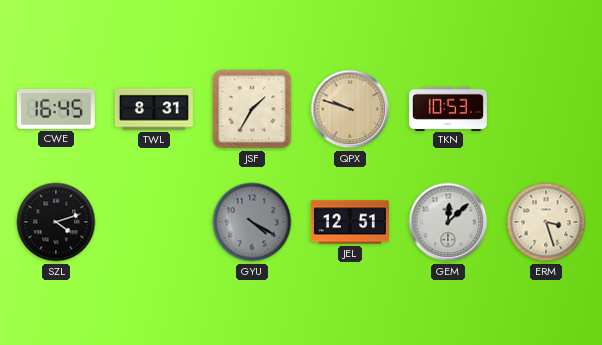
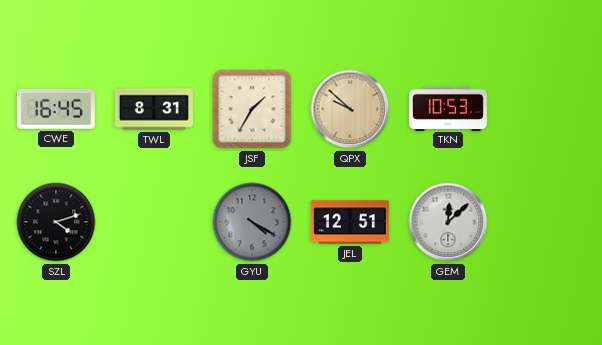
QPX: 9:48 -> 9:52
ERM: 3:27 -> none
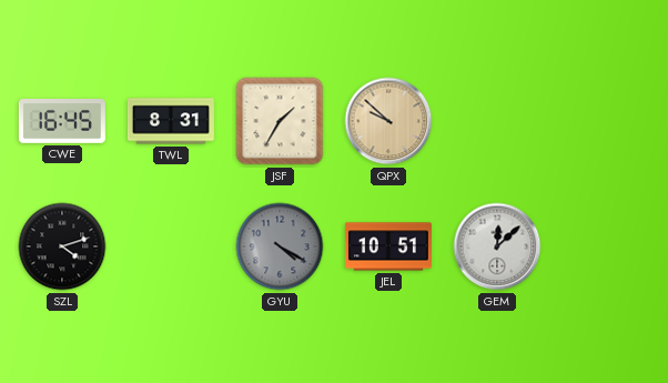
TKN: 10:53 -> none
JEL: 12:51 -> 10:51
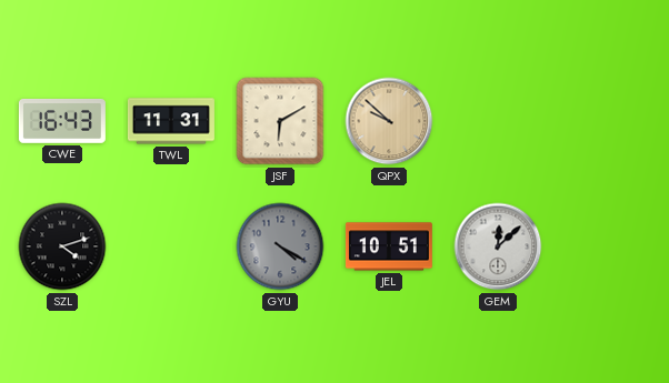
CWE: 16:45 -> 16:43
TWL: 8:31 -> 11:31
JSF: 1:35 -> 6:10
